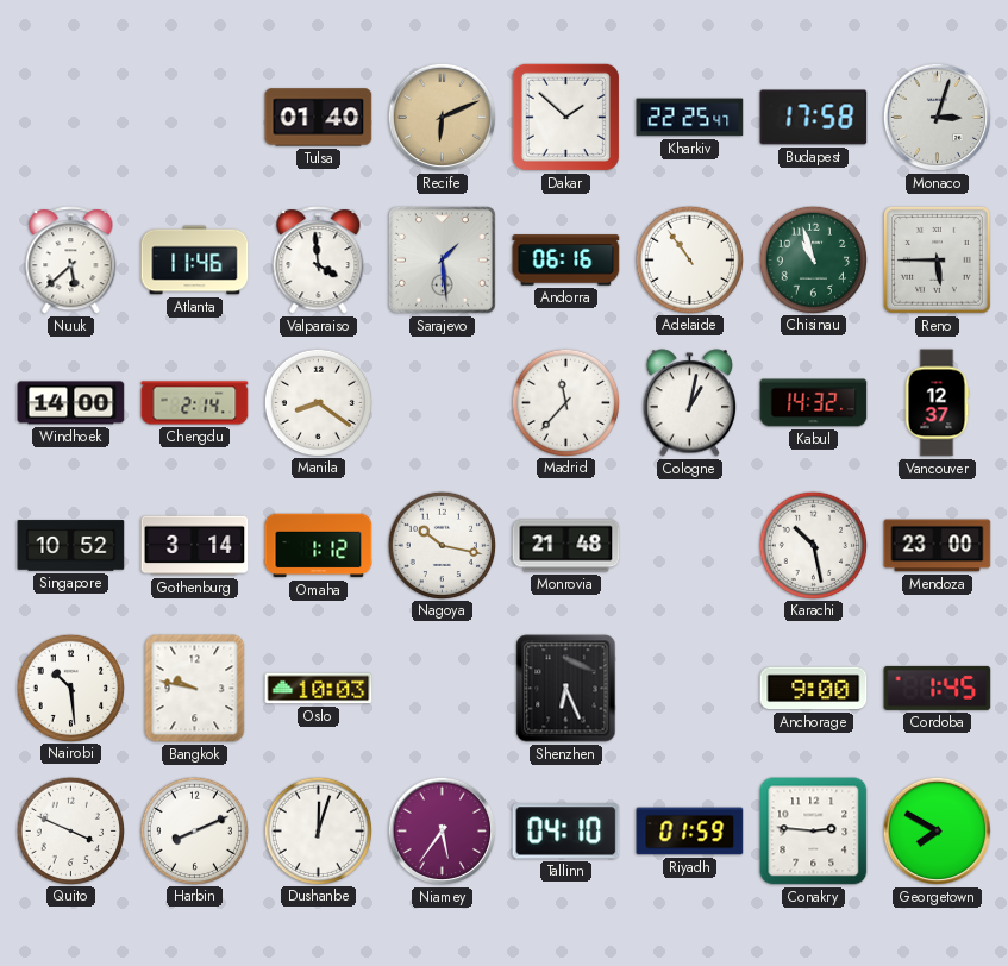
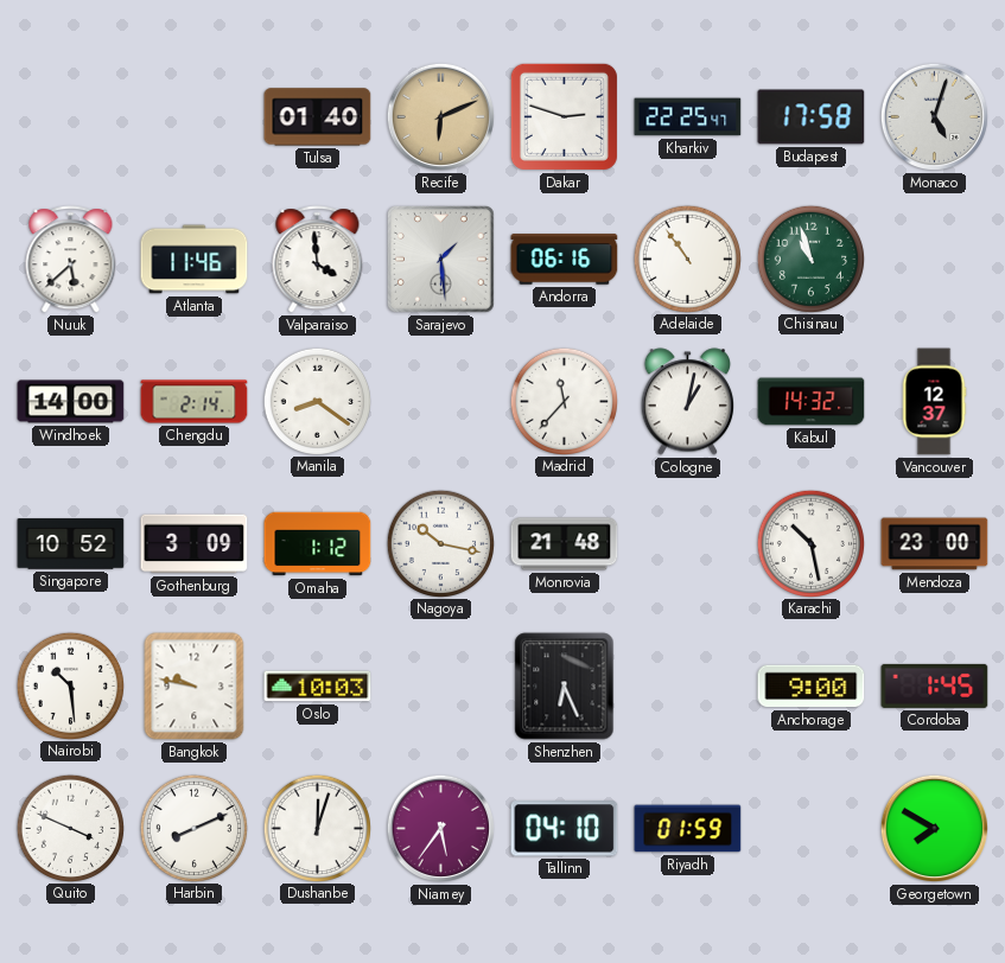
Dakar: 1:52 -> 2:48
Monaco: 3:03 -> 5:03
Reno: 5:45 -> none
Gothenburg: 3:14 -> 3:09
Conakry: 2:46 -> none
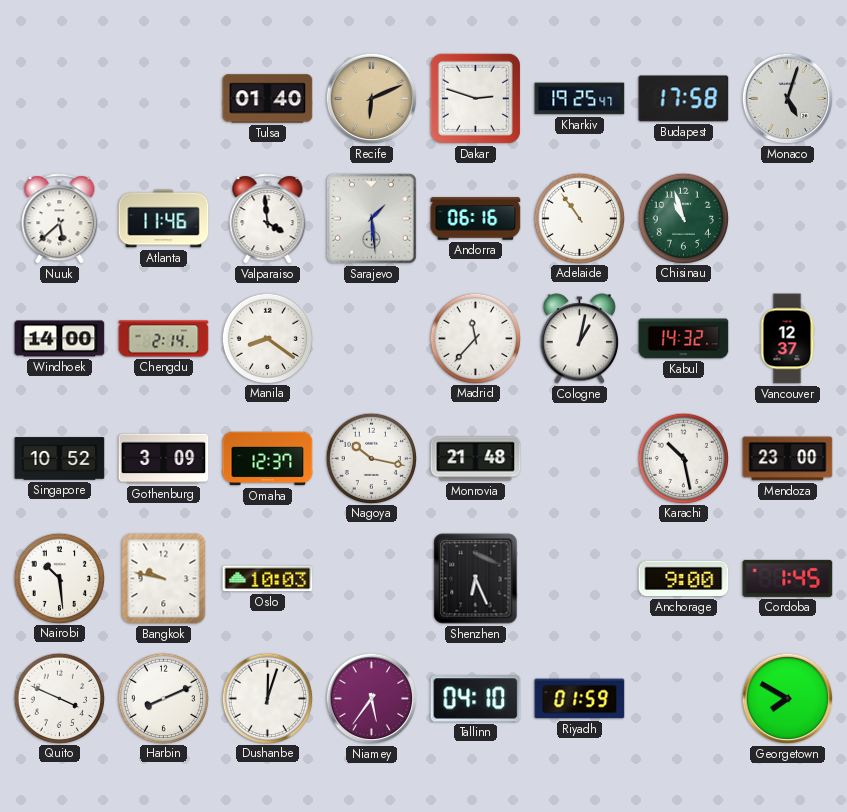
Kharkiv: 22:25 -> 19:25
Omaha: 1:12 -> 12:37
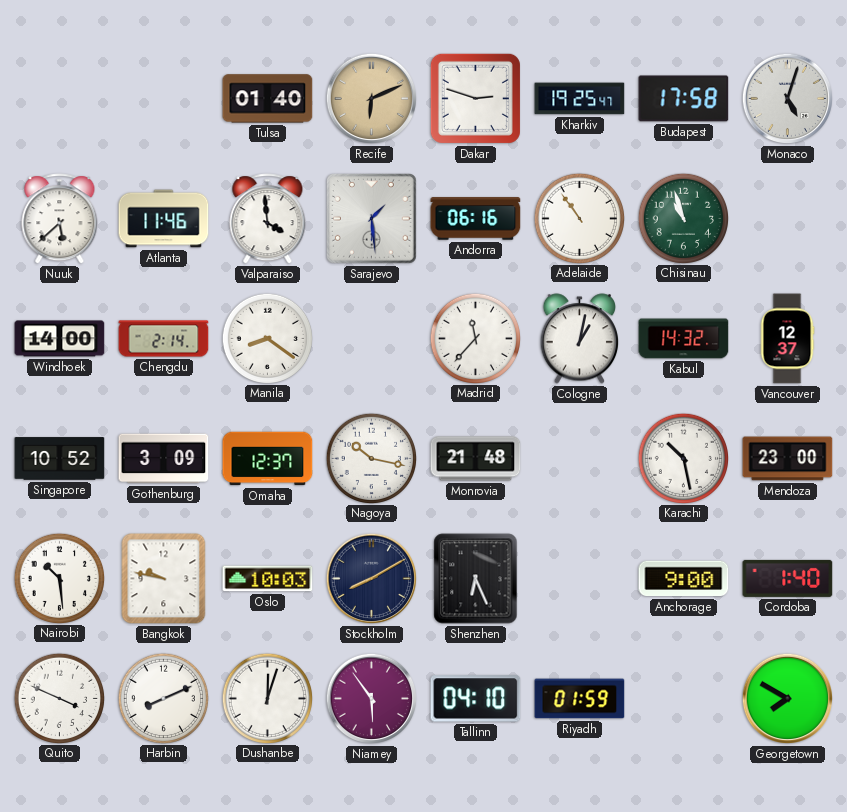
Stockholm: none -> 8:10
Cordoba: 1:45 -> 1:40
Niamey: 5:36 -> 5:54
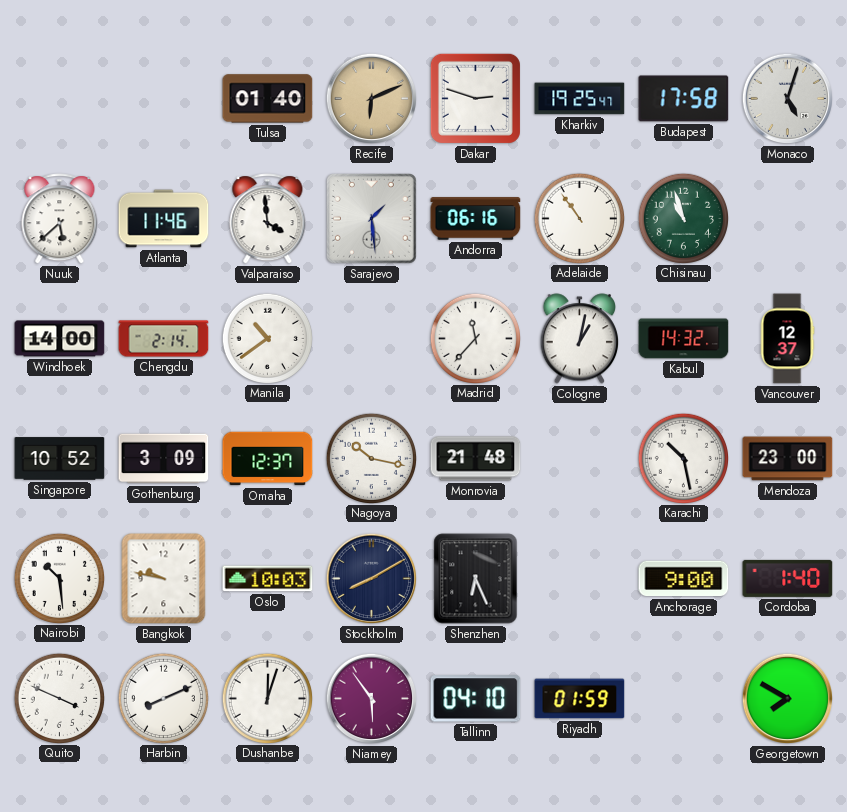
Manila: 8:21 -> 10:39
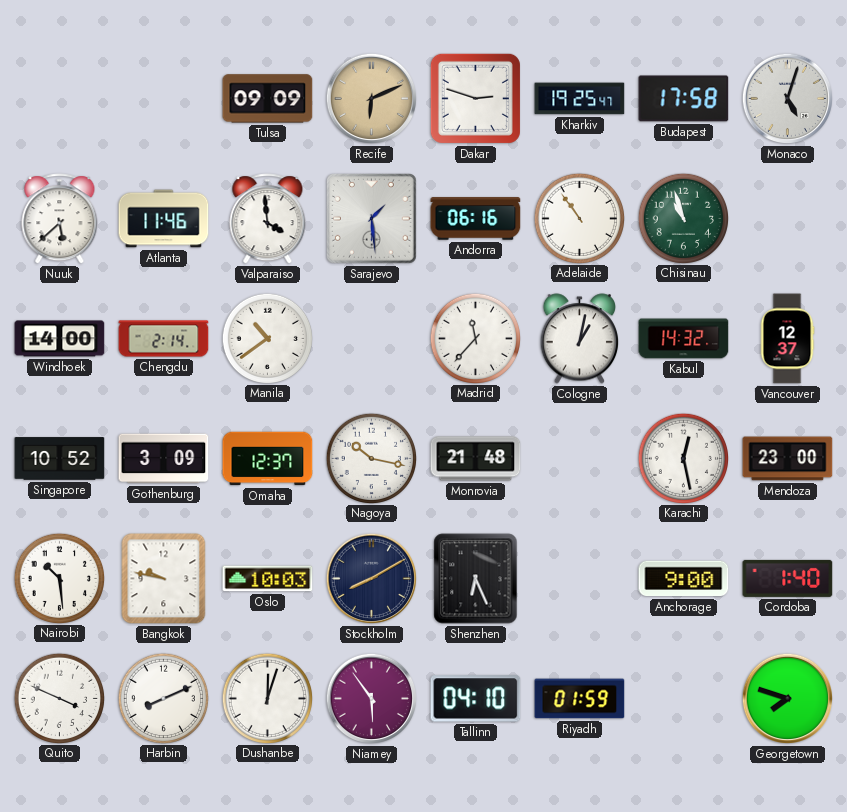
Tulsa: 01:40 -> 09:09
Karachi: 10:28 -> 12:28
Georgetown: 7:50 -> 7:48
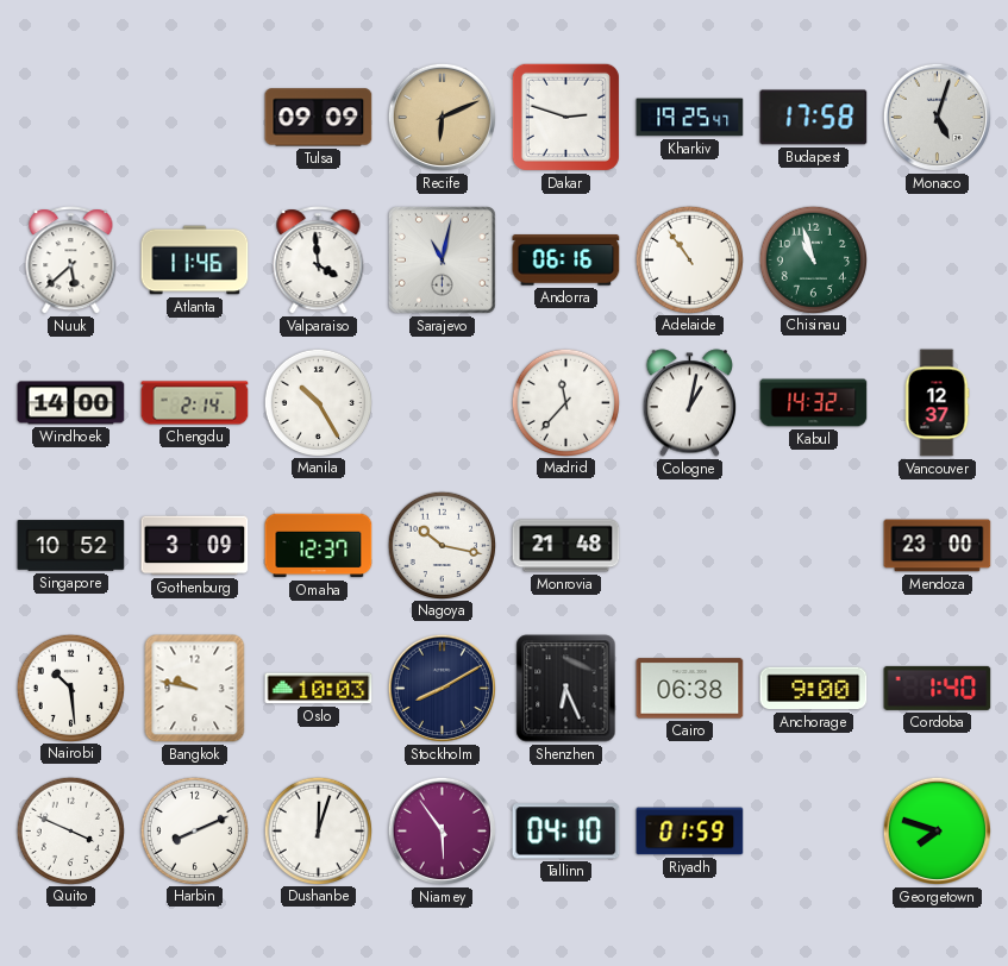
Sarajevo: 1:29 -> 11:02
Manila: 10:39 -> 10:25
Karachi: 12:28 -> none
Cairo: none -> 06:38
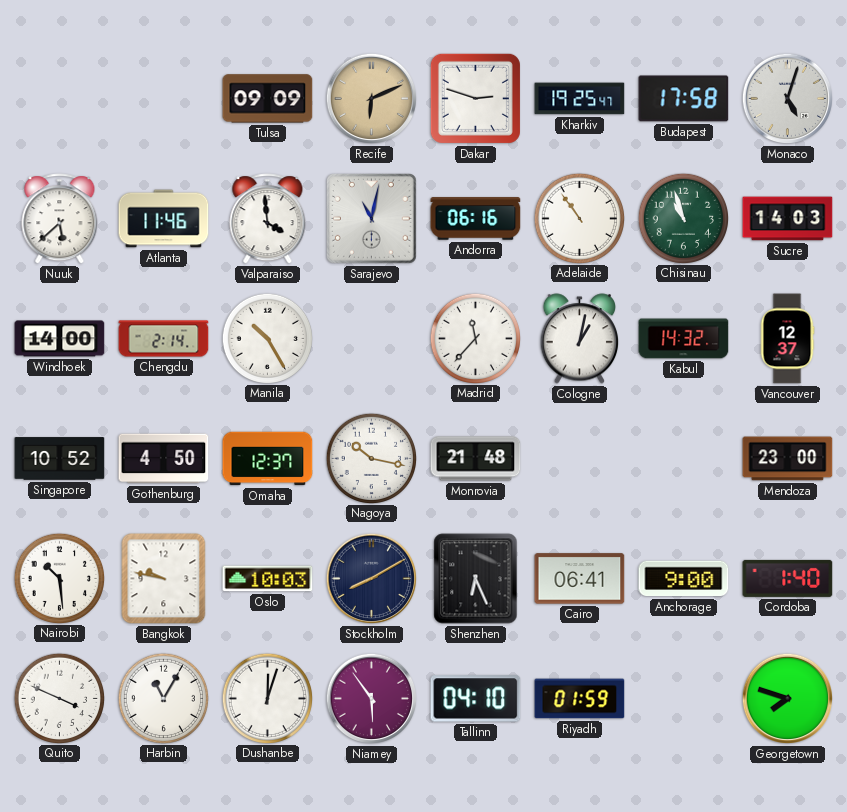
Sucre: none -> 14:03
Gothenburg: 3:09 -> 4:50
Cairo: 06:38 -> 06:41
Harbin: 8:11 -> 11:05
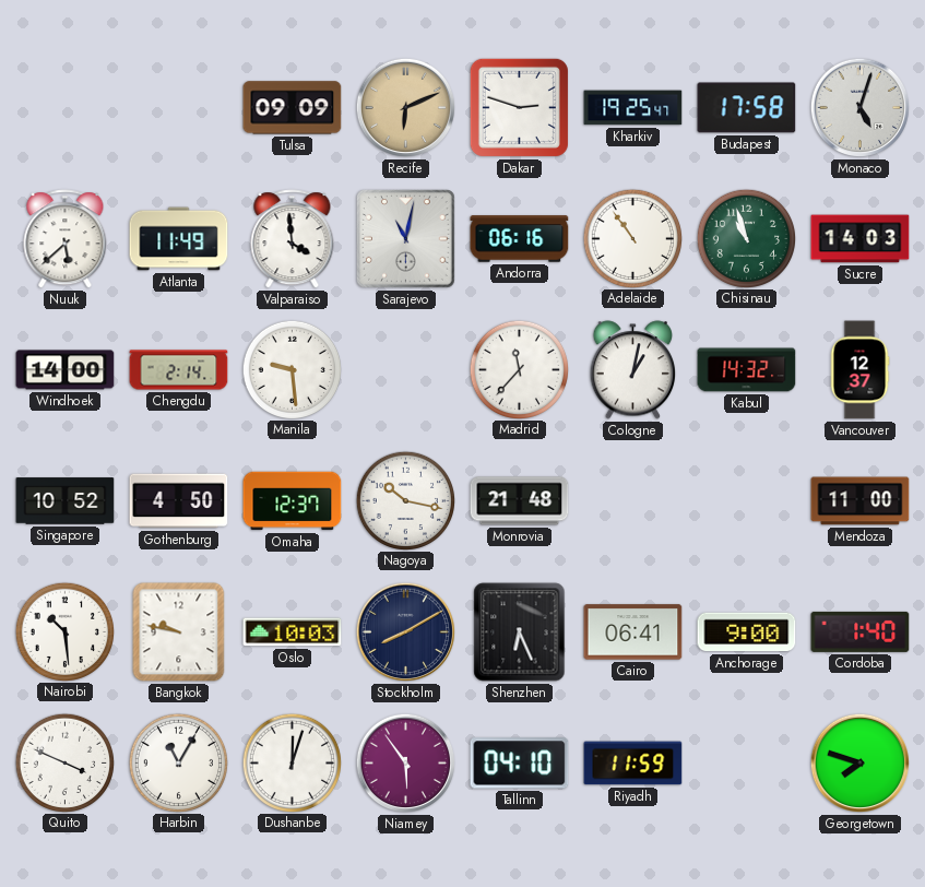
Atlanta: 11:46 -> 11:49
Manila: 10:25 -> 9:29
Mendoza: 23:00 -> 11:00
Riyadh: 01:59 -> 11:59
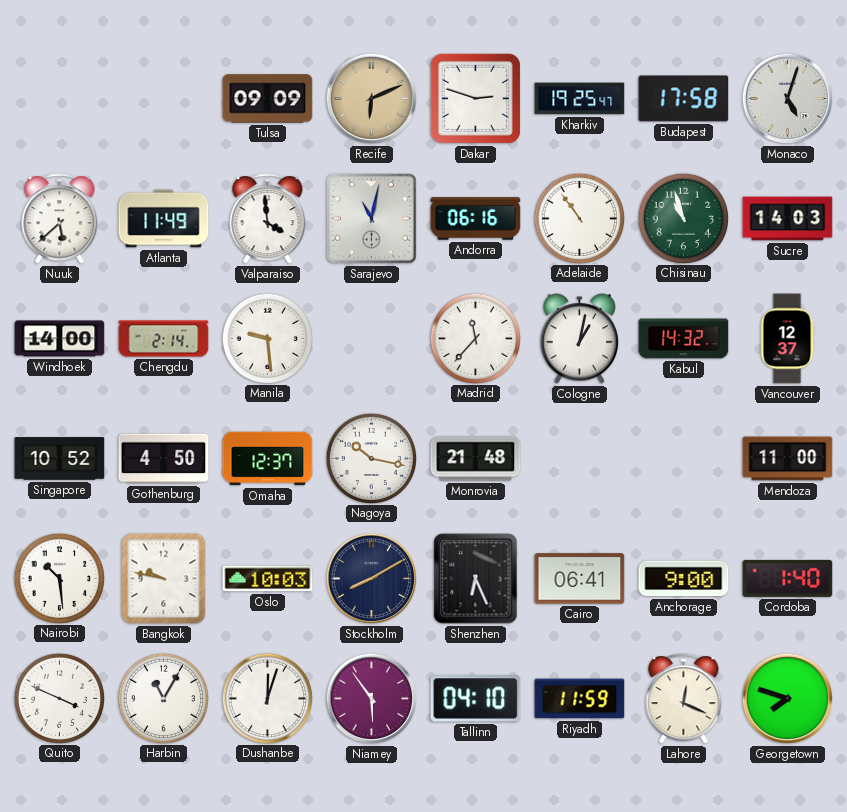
Lahore: none -> 12:19
